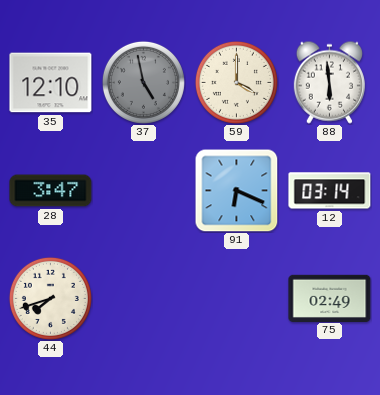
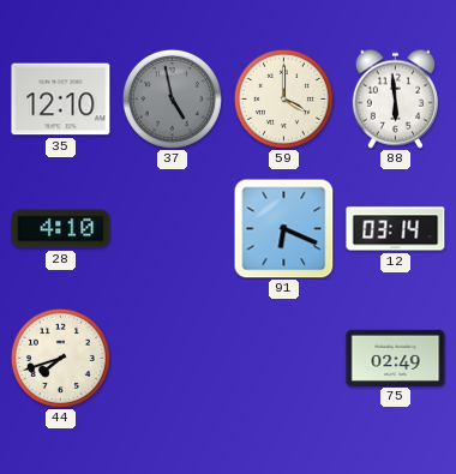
28: 3:47 -> 4:10
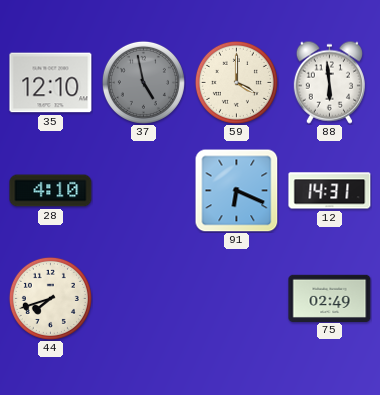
12: 03:14 -> 14:31
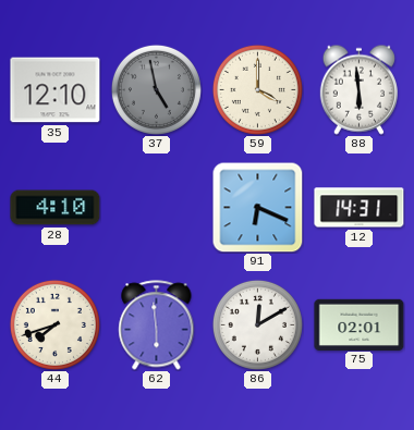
62: none -> 5:59
86: none -> 12:10
75: 02:49 -> 02:01
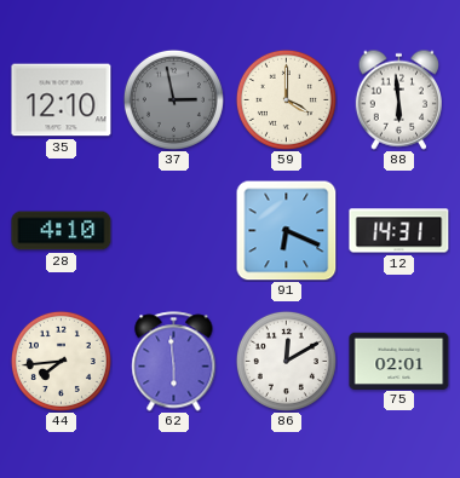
37: 4:58 -> 2:58
44: 7:42 -> 7:44
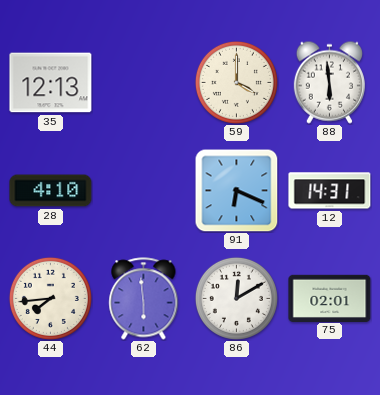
35: 12:10 -> 12:13
37: 2:58 -> none
